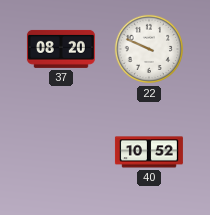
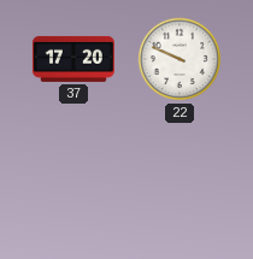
37: 08:20 -> 17:20
40: 10:52 -> none
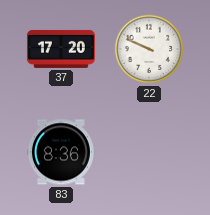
83: none -> 8:36
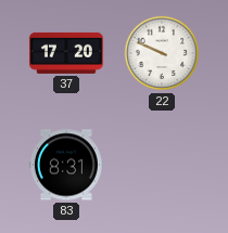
83: 8:36 -> 8:31
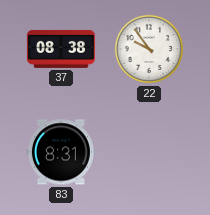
37: 17:20 -> 08:38
22: 9:49 -> 9:54
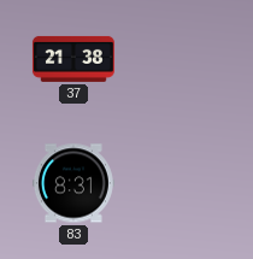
37: 08:38 -> 21:38
22: 9:54 -> none
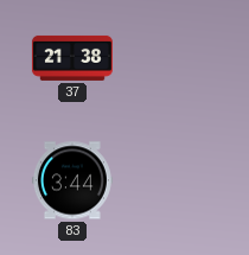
83: 8:31 -> 3:44
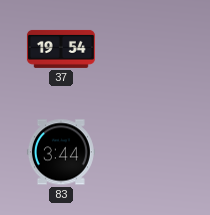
37: 21:38 -> 19:54
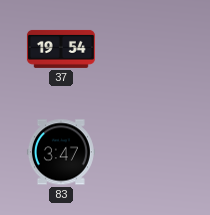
83: 3:44 -> 3:47
